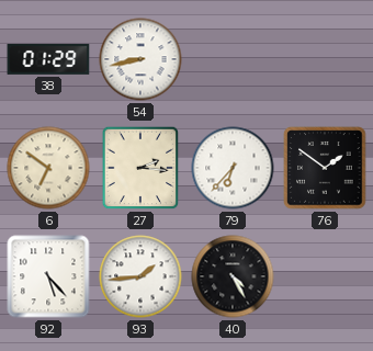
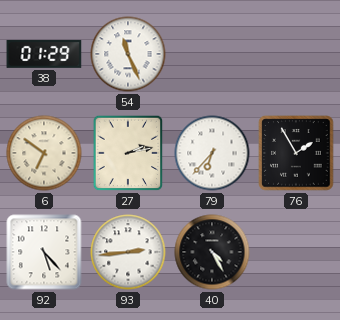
54: 8:43 -> 11:26
27: 2:16 -> 2:13
76: 1:51 -> 1:55
93: 1:44 -> 2:44
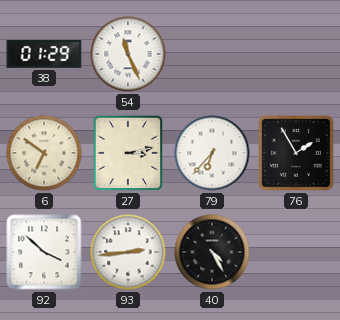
27: 2:13 -> 3:13
92: 5:23 -> 3:52
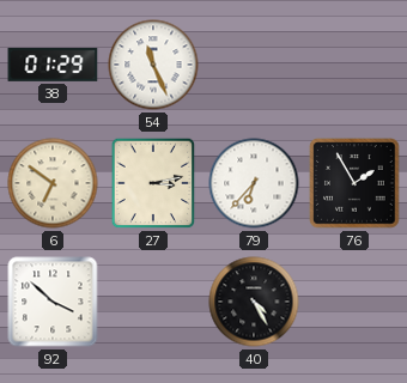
93: 2:44 -> none
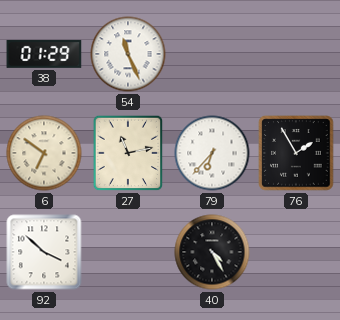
27: 3:13 -> 11:13
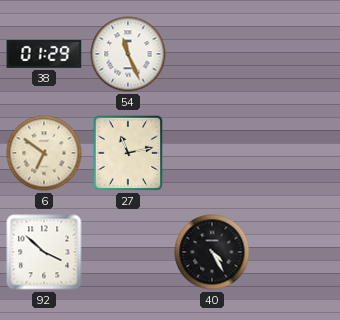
79: 6:37 -> none
76: 1:55 -> none
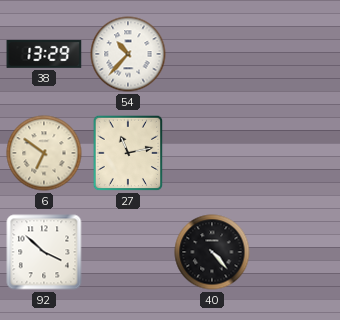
38: 01:29 -> 13:29
54: 11:26 -> 10:37
40: 4:25 -> 4:23
